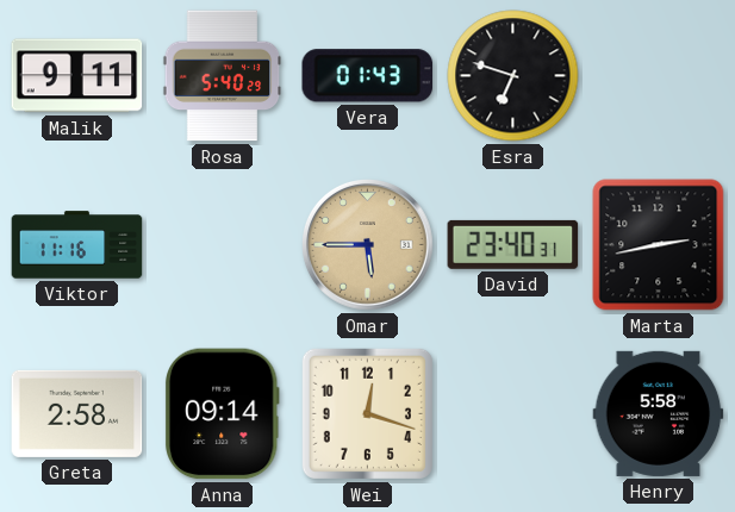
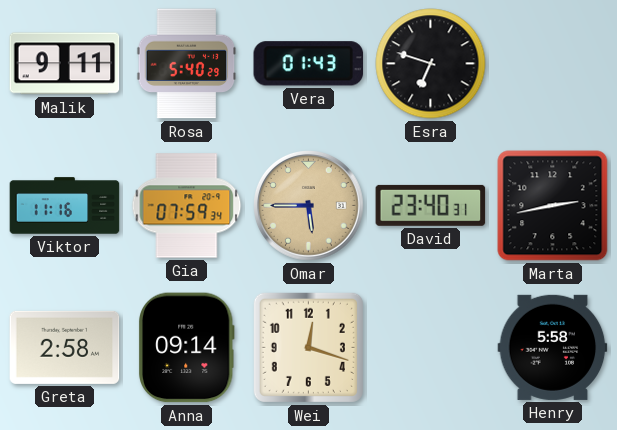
Gia: none -> 07:59
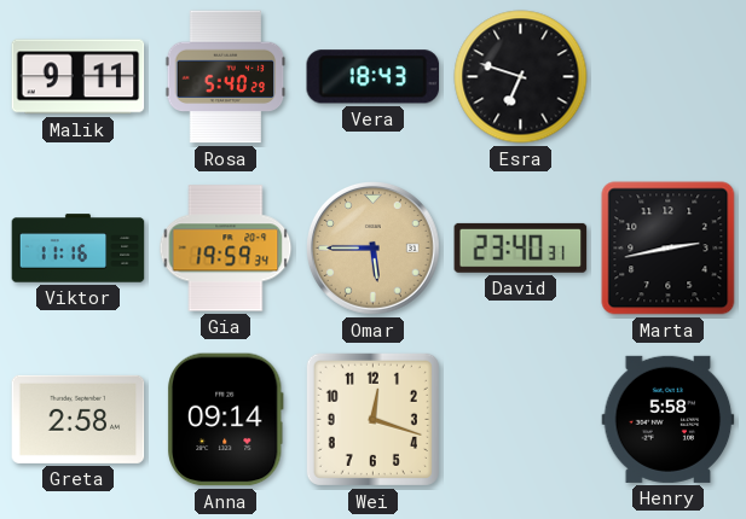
Vera: 01:43 -> 18:43
Gia: 07:59 -> 19:59
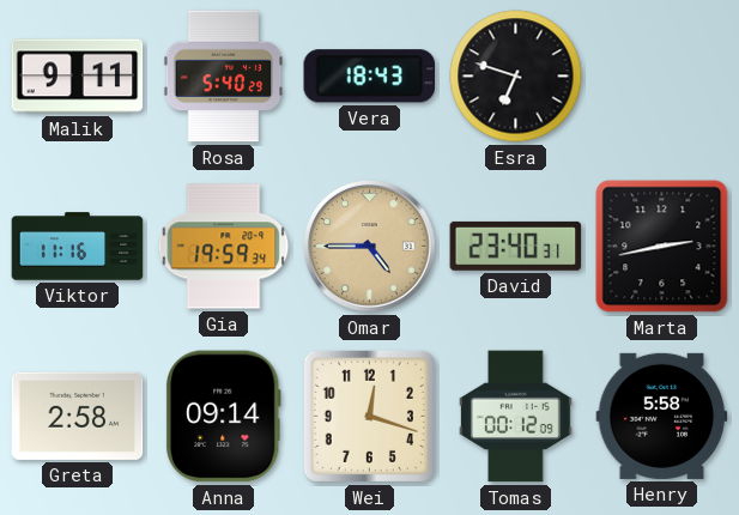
Omar: 5:45 -> 4:45
Tomas: none -> 00:12
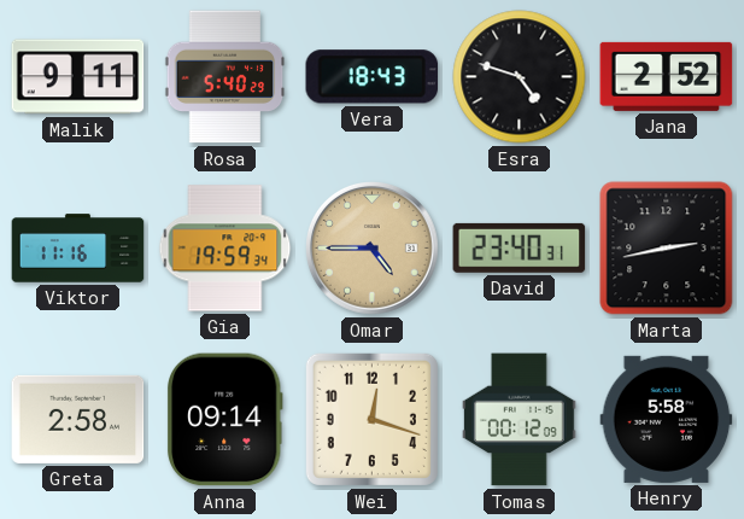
Esra: 6:48 -> 4:48
Jana: none -> 2:52
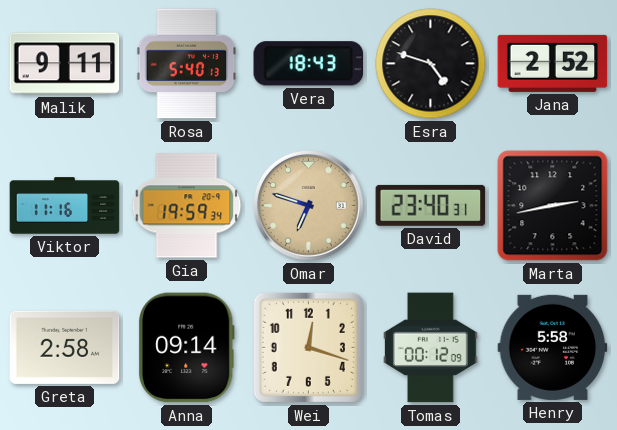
Rosa: 5:40:29 -> 5:40:13
Omar: 4:45 -> 6:48
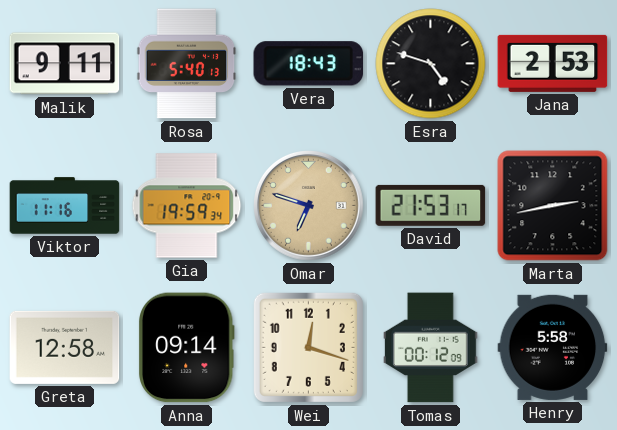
Jana: 2:52 -> 2:53
David: 23:40 -> 21:53
Greta: 2:58 -> 12:58
